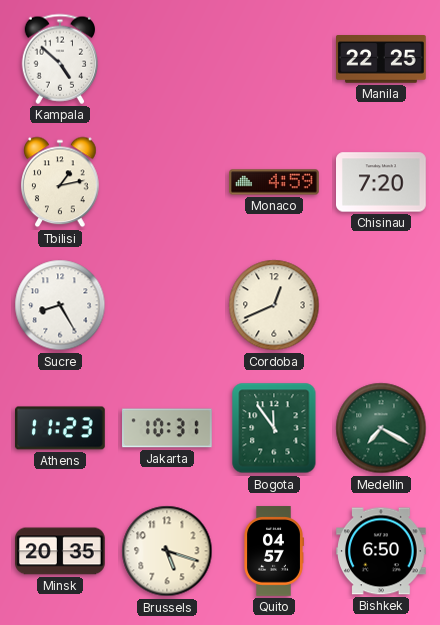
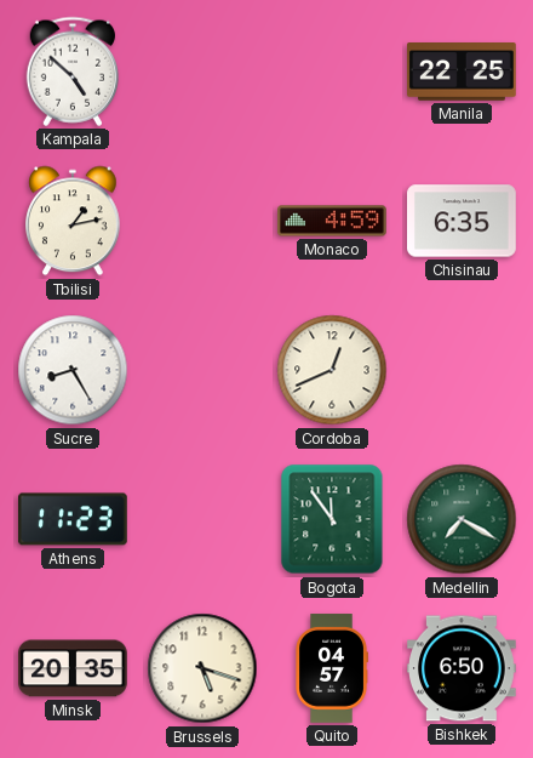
Chisinau: 7:20 -> 6:35
Jakarta: 10:31 -> none
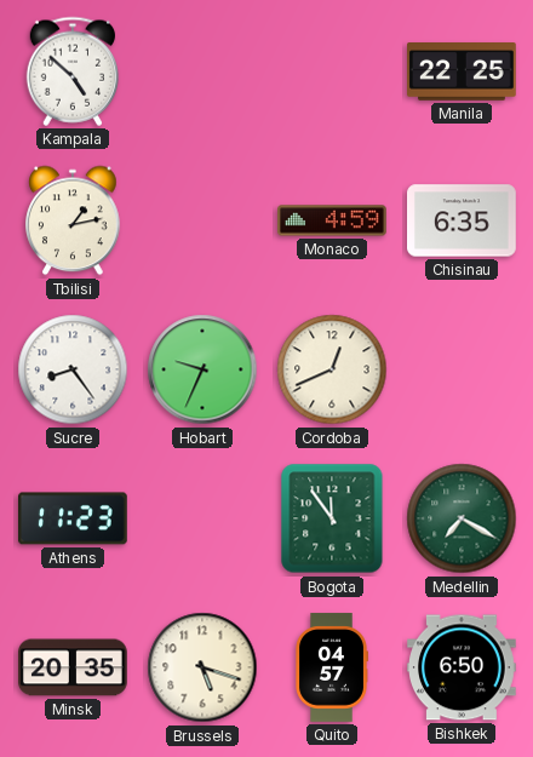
Sucre: 8:25 -> 8:24
Hobart: none -> 9:34
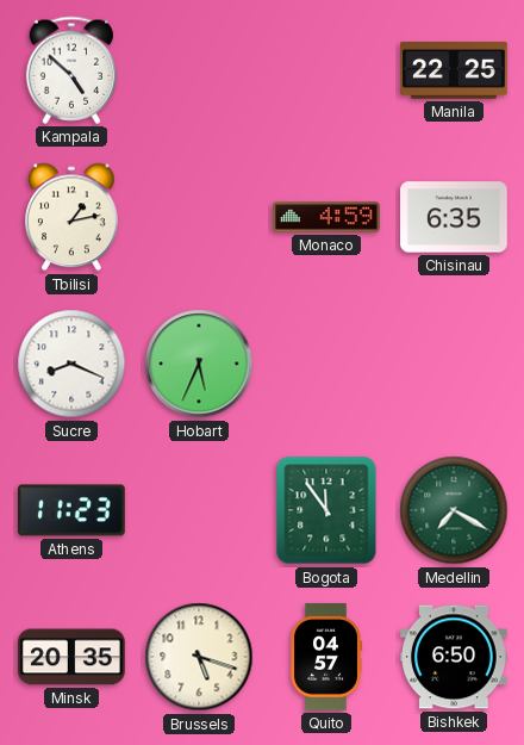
Sucre: 8:24 -> 8:19
Hobart: 9:34 -> 5:34
Cordoba: 12:41 -> none
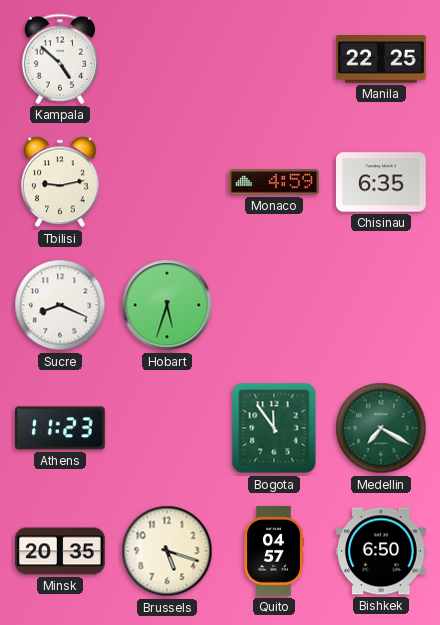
Tbilisi: 1:13 -> 9:13
Hobart: 5:34 -> 5:33
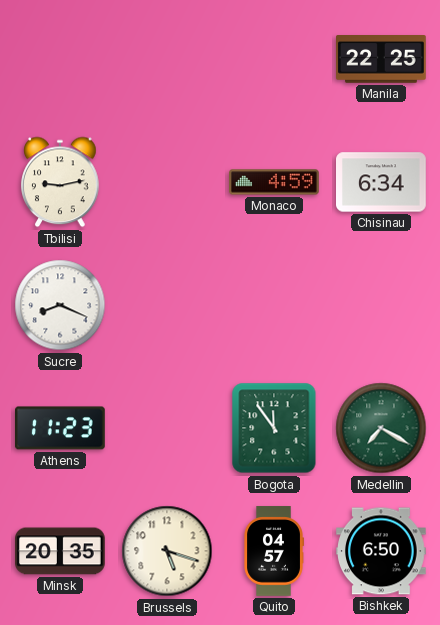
Kampala: 4:52 -> none
Chisinau: 6:35 -> 6:34
Hobart: 5:33 -> none
